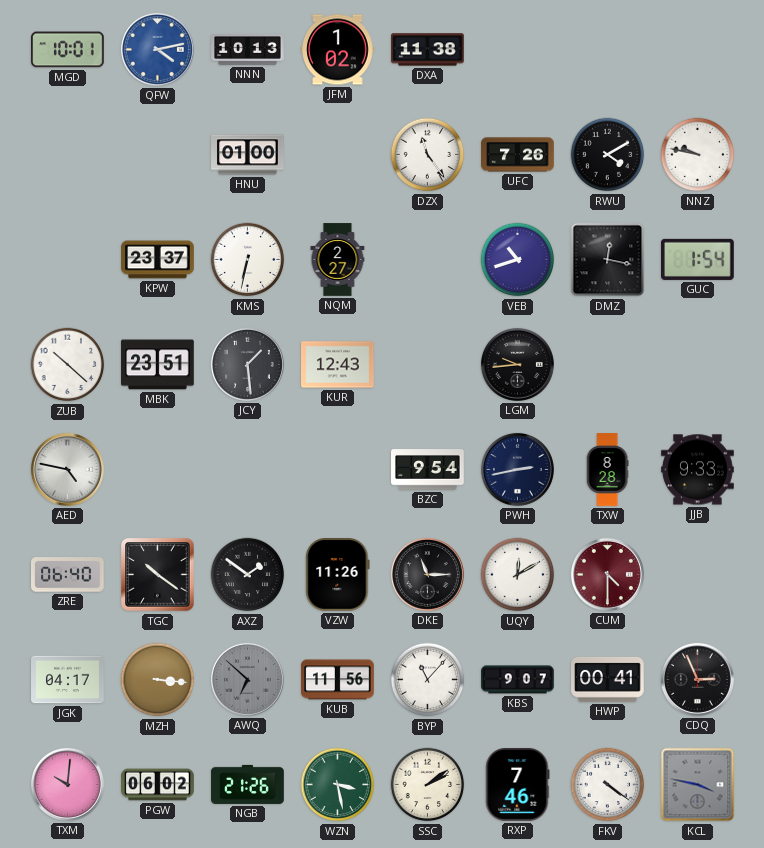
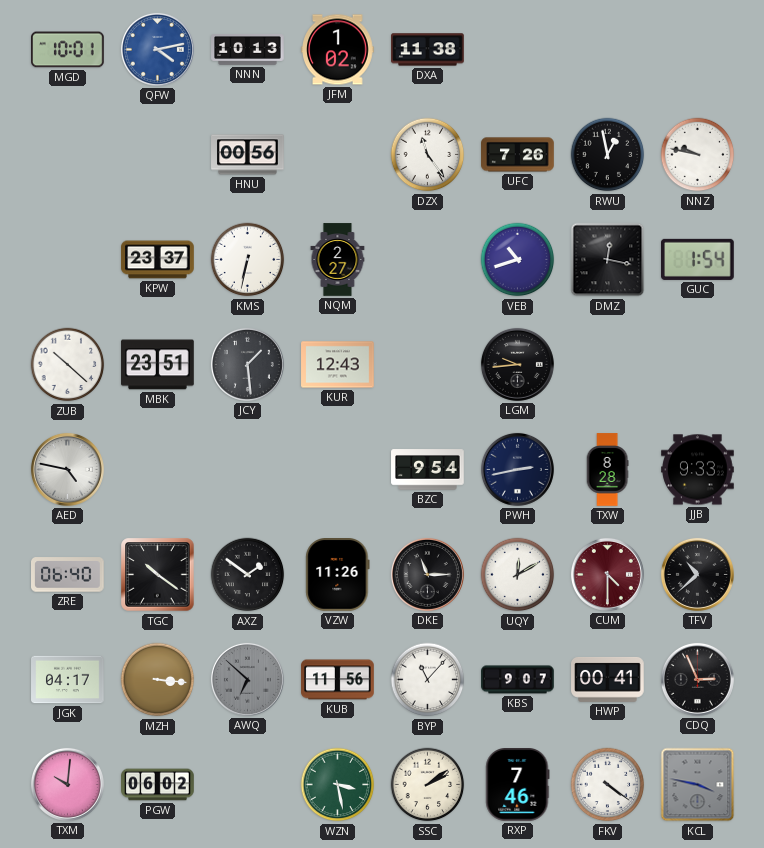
HNU: 01:00 -> 00:56
RWU: 4:10 -> 12:58
TFV: none -> 10:38
NGB: 21:26 -> none
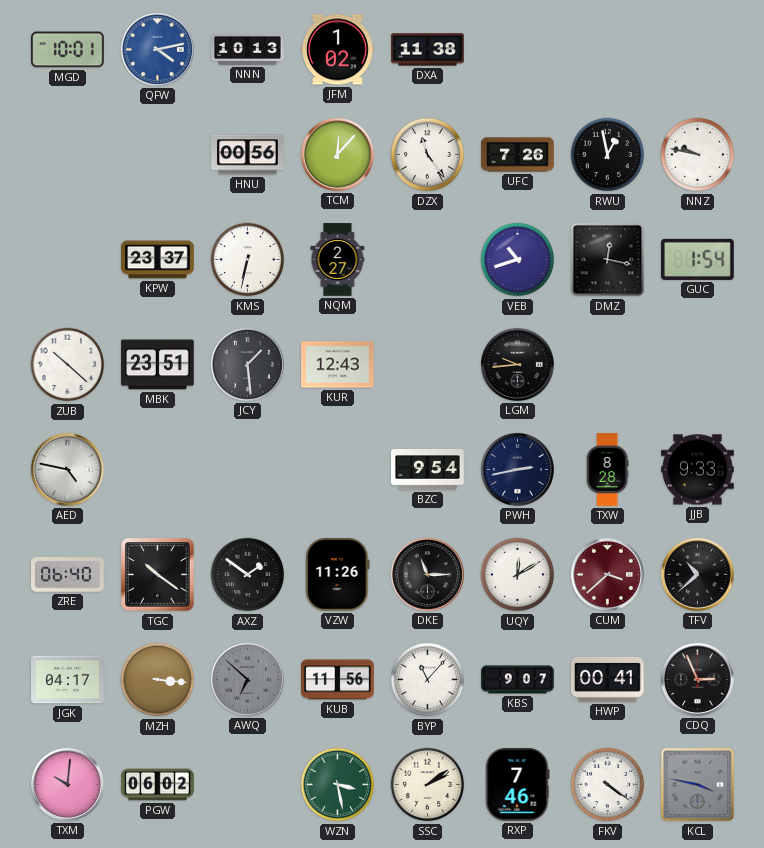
TCM: none -> 12:07
CUM: 4:30 -> 3:38
